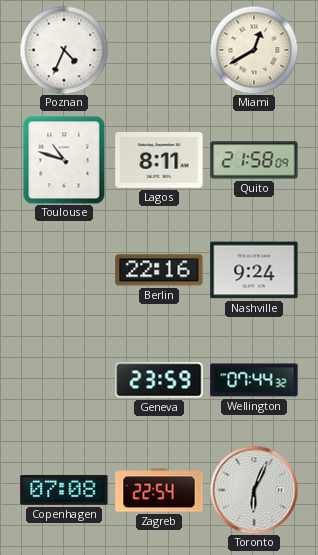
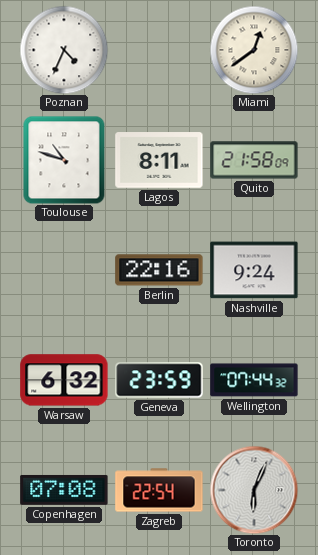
Miami: 12:40 -> 12:39
Warsaw: none -> 6:32
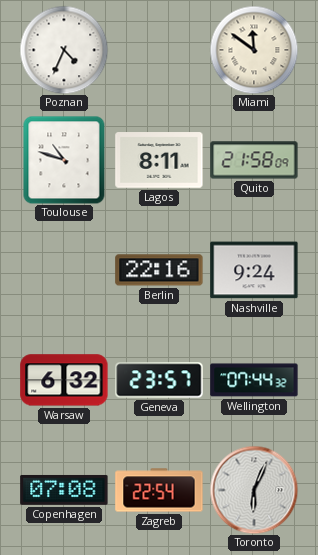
Miami: 12:39 -> 11:51
Geneva: 23:59 -> 23:57
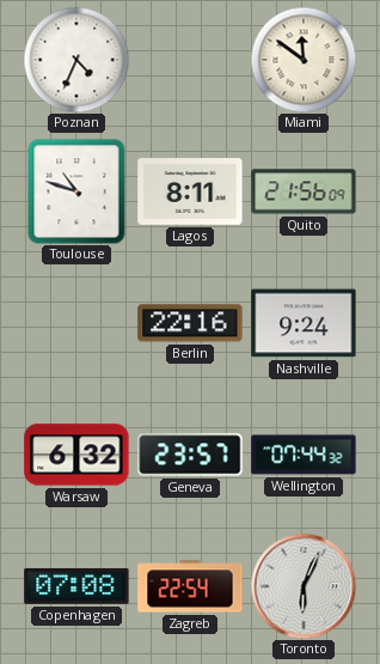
Quito: 21:58 -> 21:56
